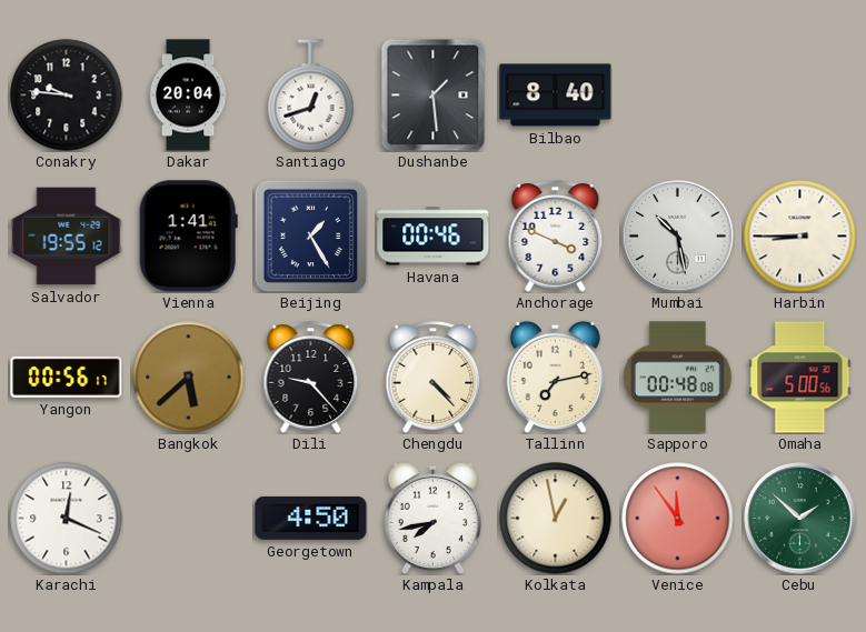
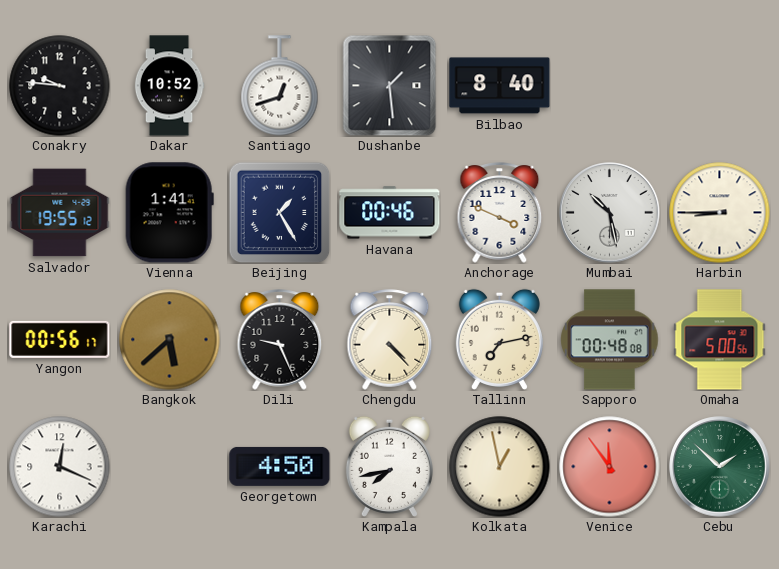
Dakar: 20:04 -> 10:52
Dili: 9:23 -> 9:26
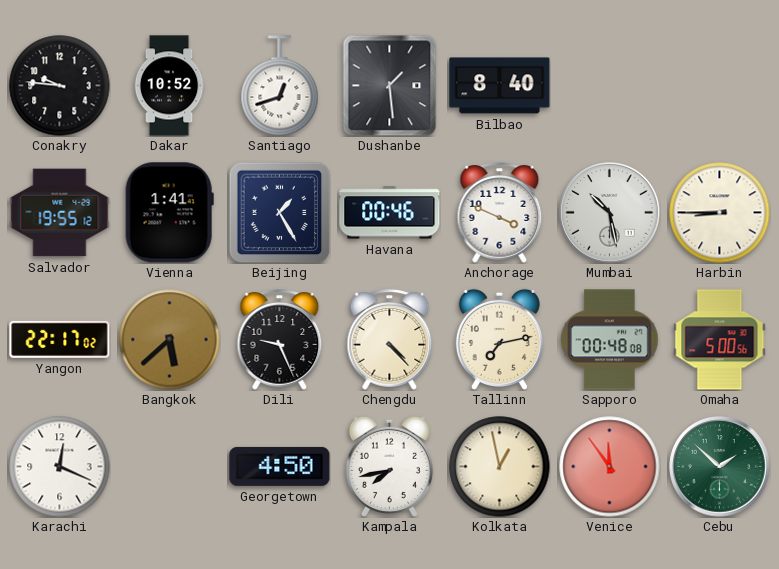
Yangon: 00:56 -> 22:17
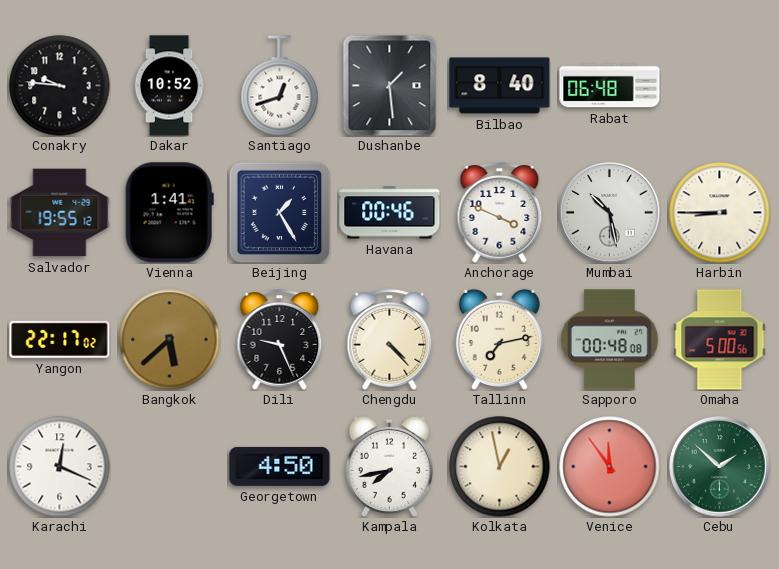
Rabat: none -> 06:48
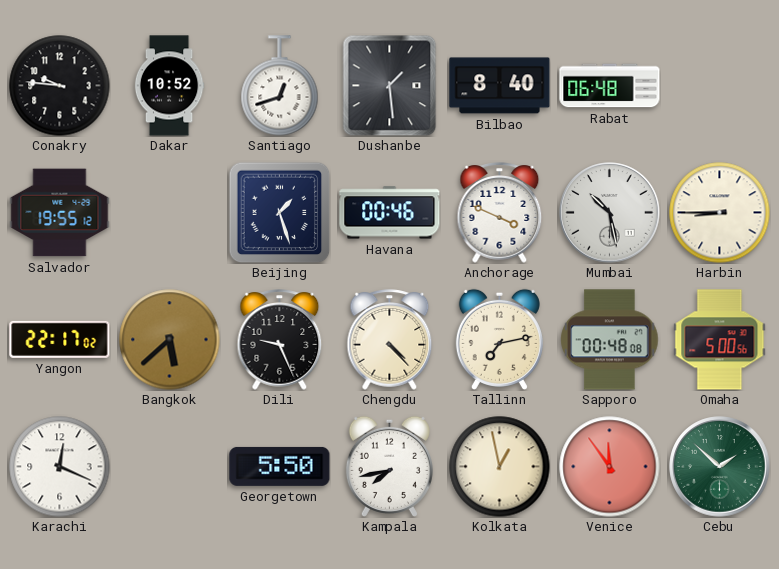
Vienna: 1:41 -> none
Beijing: 1:25 -> 1:27
Georgetown: 4:50 -> 5:50
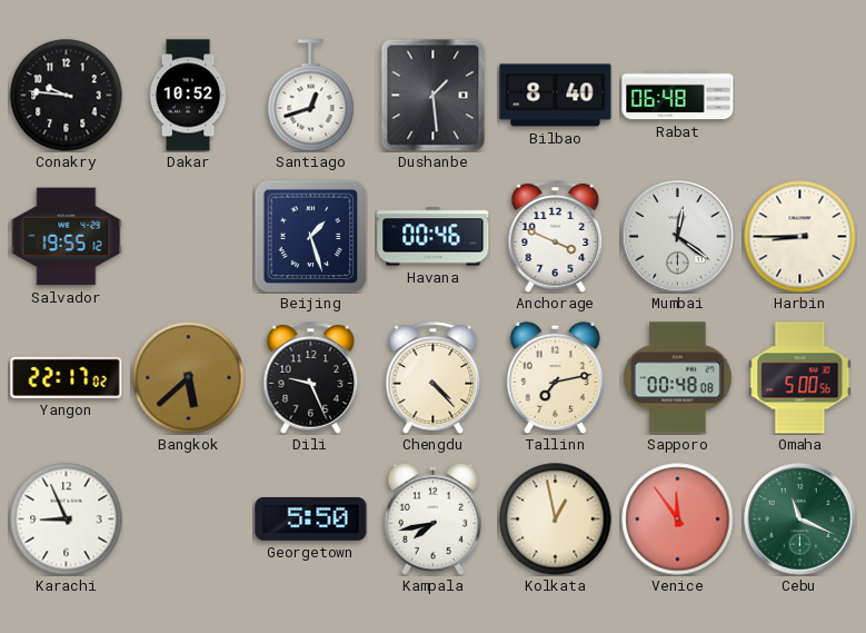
Mumbai: 10:28 -> 12:21
Karachi: 12:19 -> 8:56
Cebu: 1:52 -> 11:19
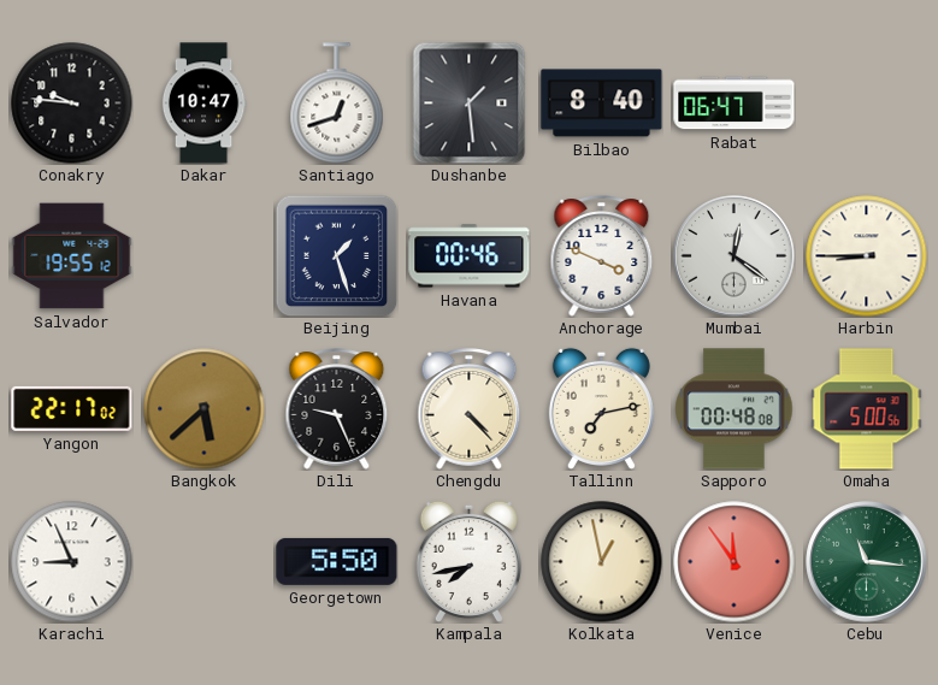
Dakar: 10:52 -> 10:47
Rabat: 06:48 -> 06:47
Cebu: 11:19 -> 11:16
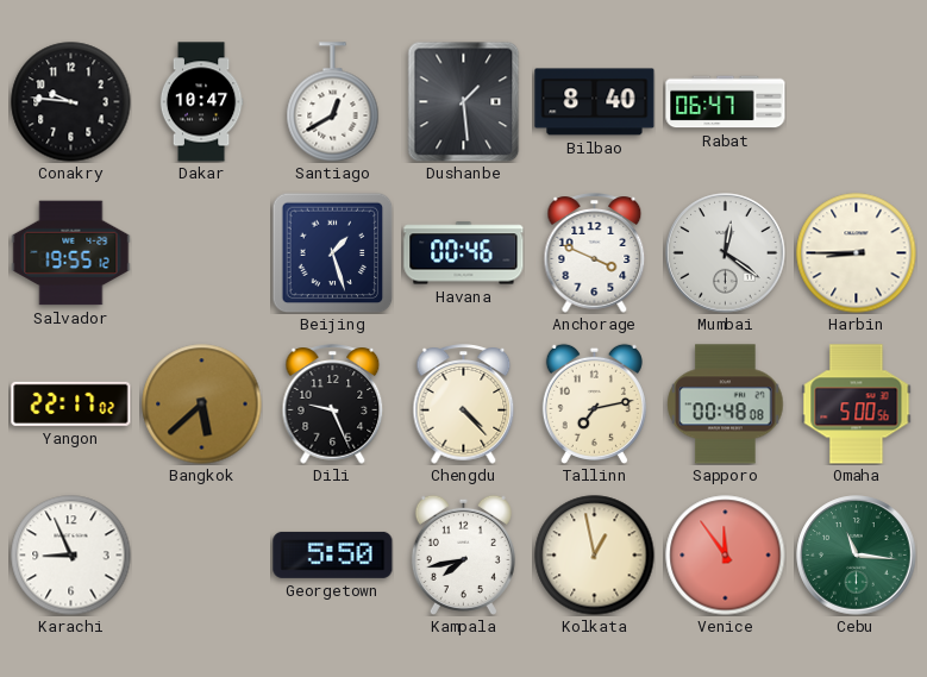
Santiago: 12:42 -> 12:40
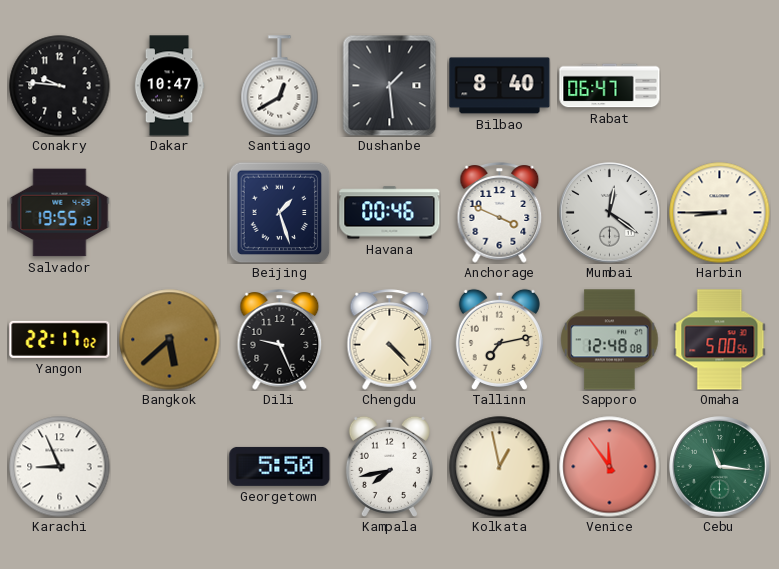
Sapporo: 00:48 -> 12:48
